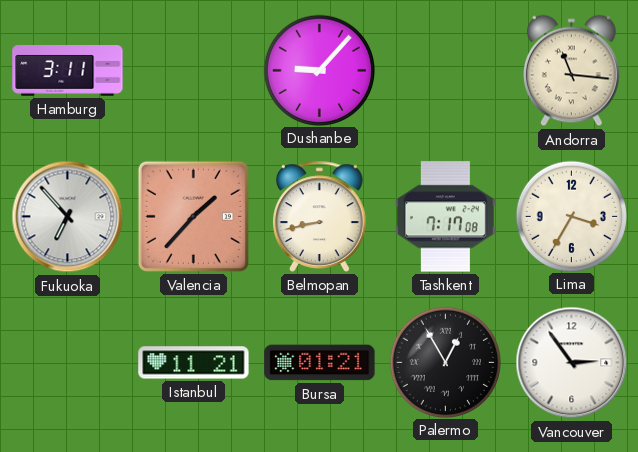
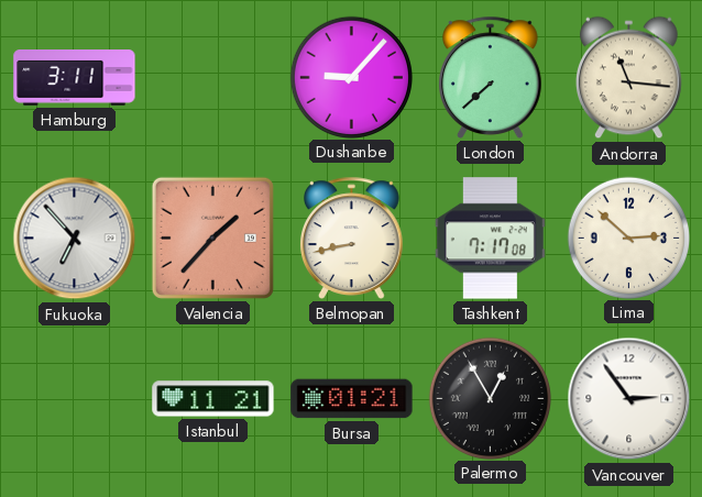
London: none -> 7:38
Lima: 3:35 -> 2:52
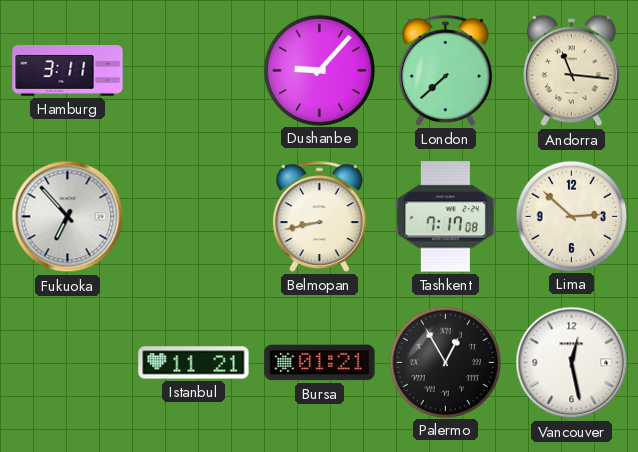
Valencia: 1:37 -> none
Vancouver: 2:54 -> 12:28
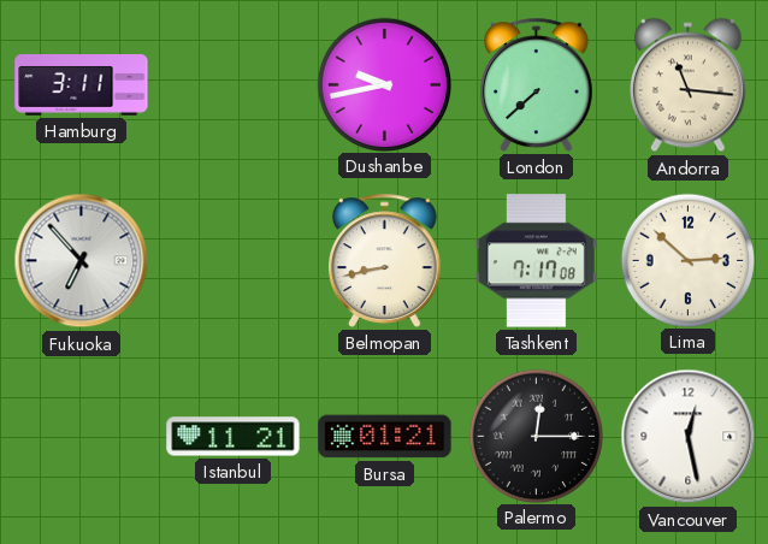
Dushanbe: 9:07 -> 9:43
Palermo: 12:55 -> 12:15
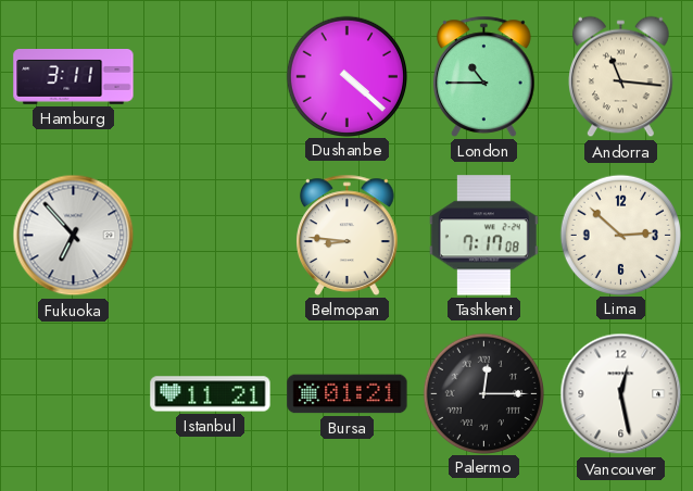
Dushanbe: 9:43 -> 4:22
London: 7:38 -> 10:45
Belmopan: 8:43 -> 8:46
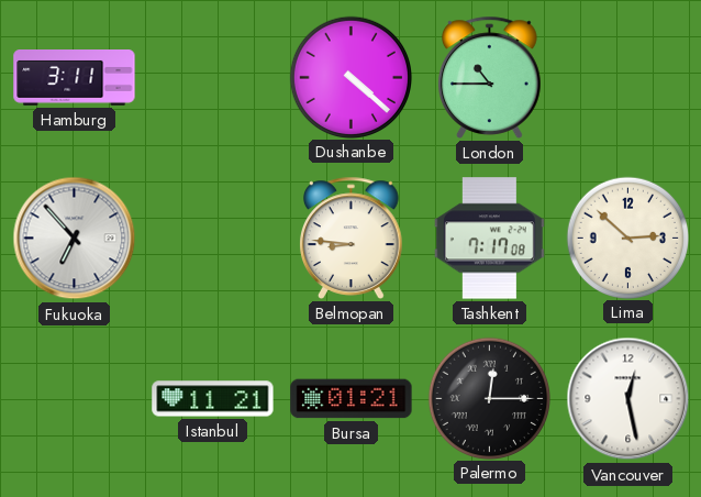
Andorra: 11:16 -> none
